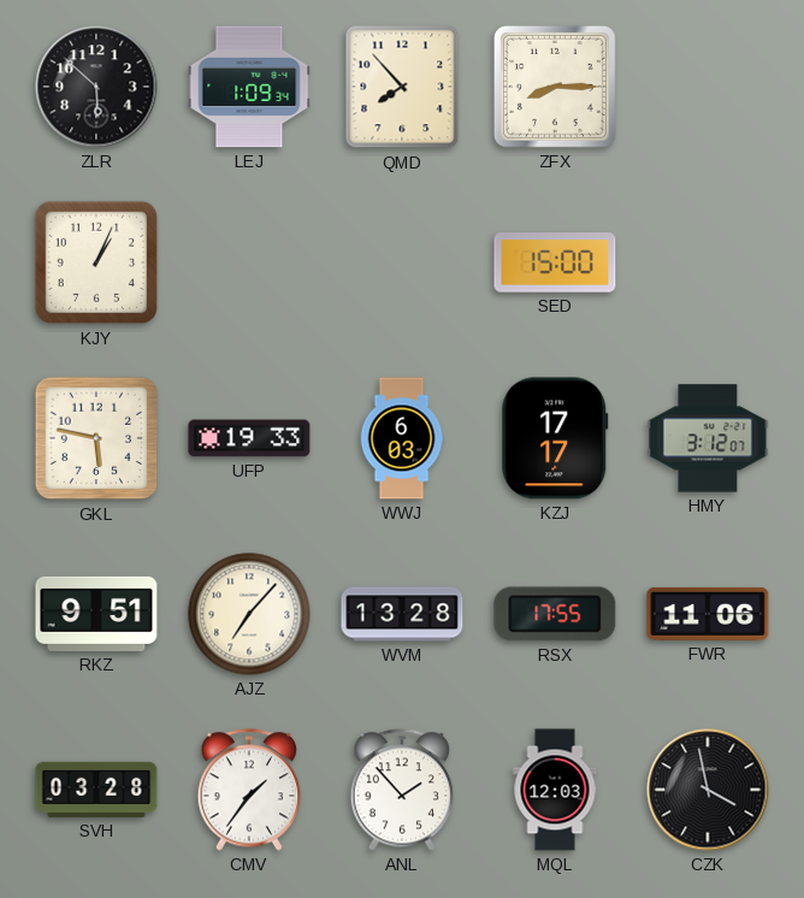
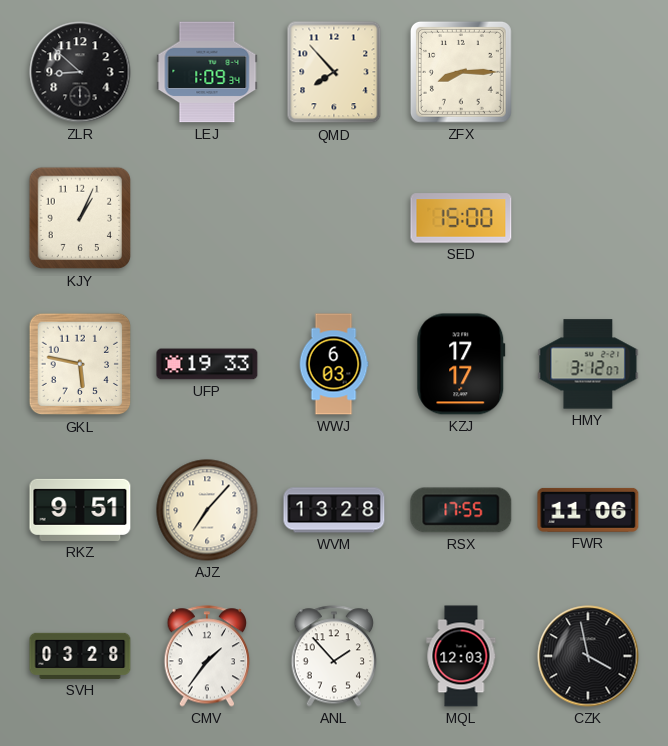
ZLR: 5:52 -> 8:52
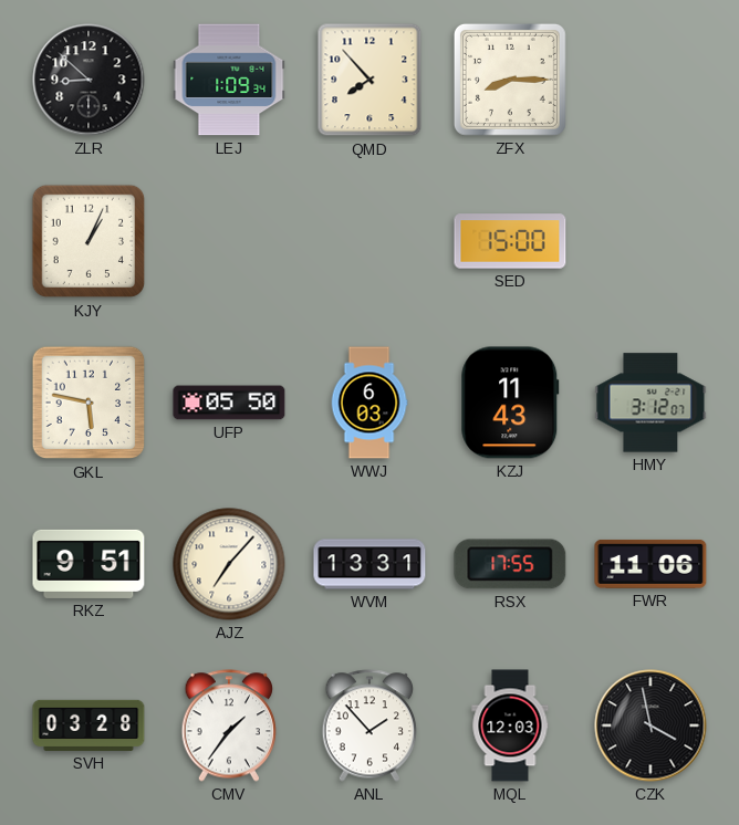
UFP: 19:33 -> 05:50
KZJ: 17:17 -> 11:43
WVM: 13:28 -> 13:31
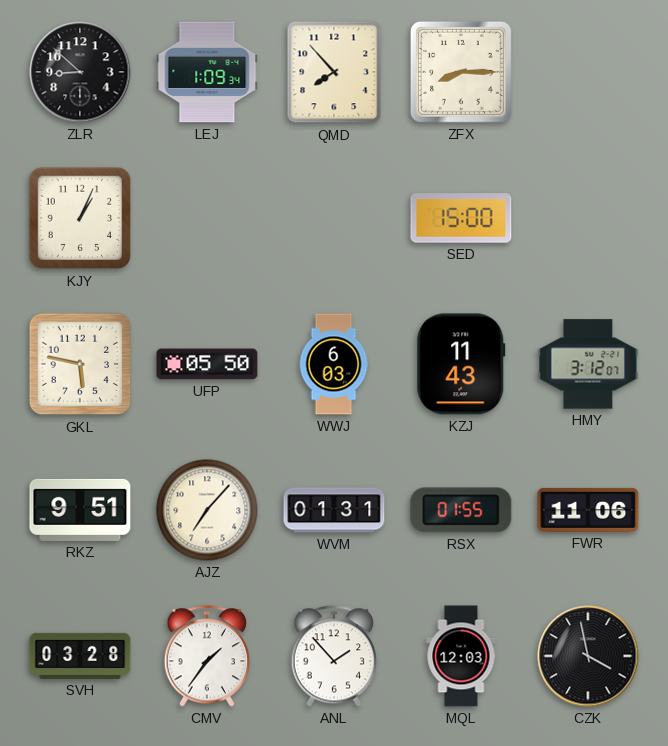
WVM: 13:31 -> 01:31
RSX: 17:55 -> 01:55
